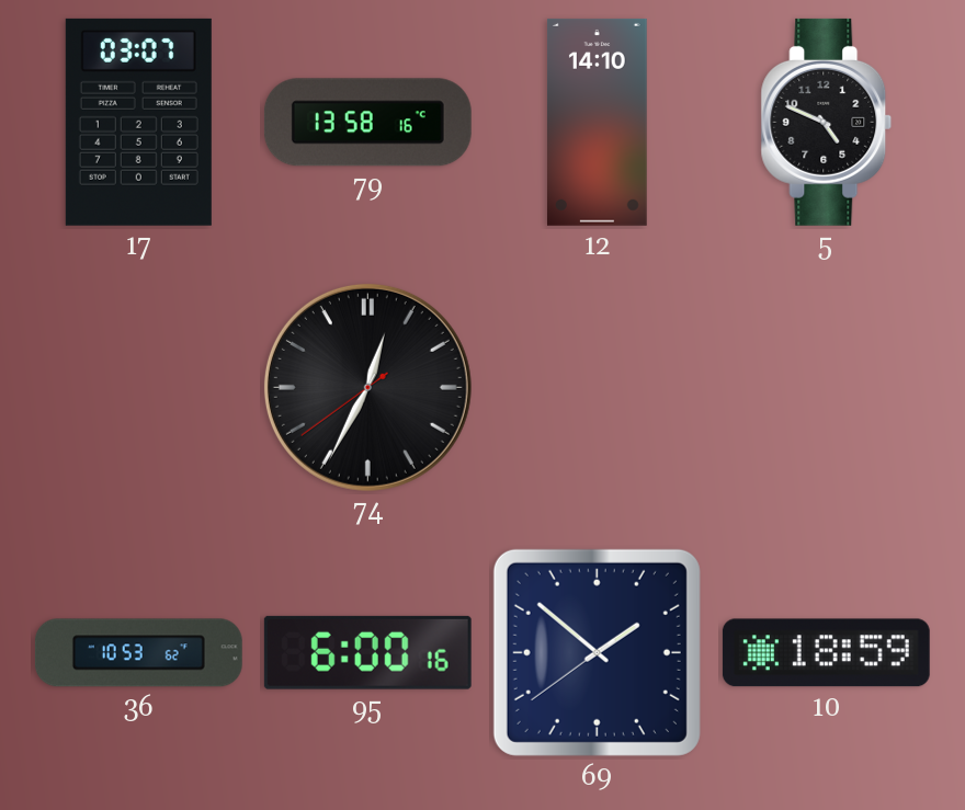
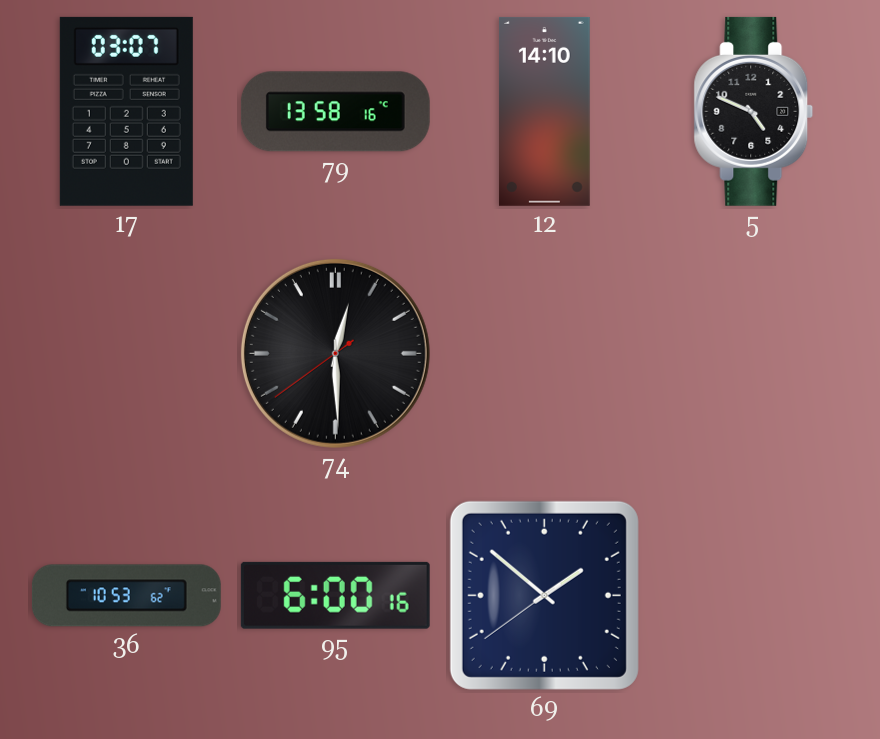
74: 12:34 -> 12:29
10: 18:59 -> none
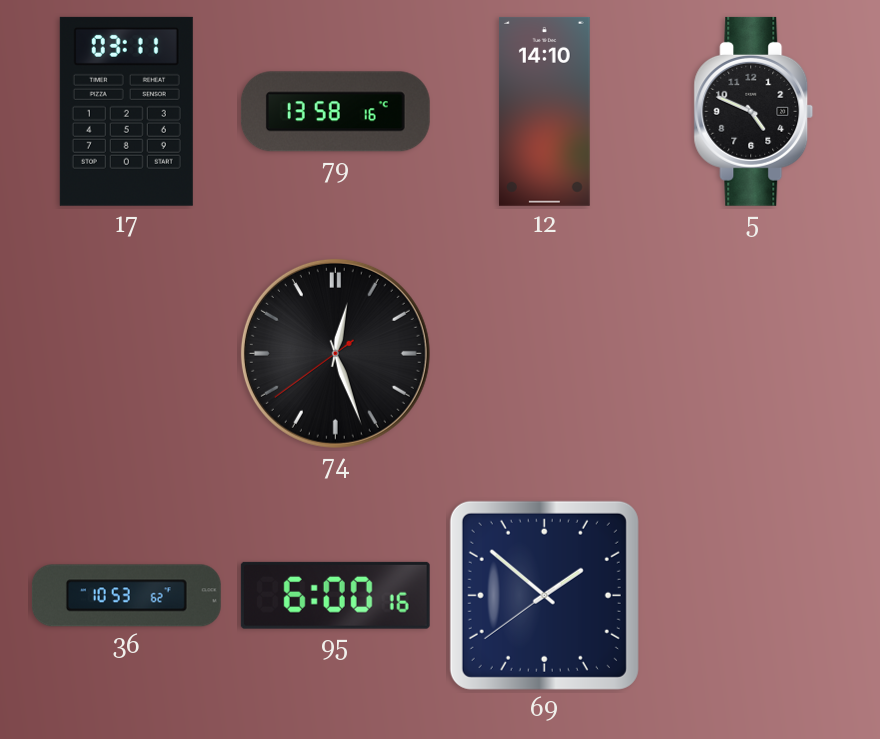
17: 03:07 -> 03:11
74: 12:29 -> 12:26
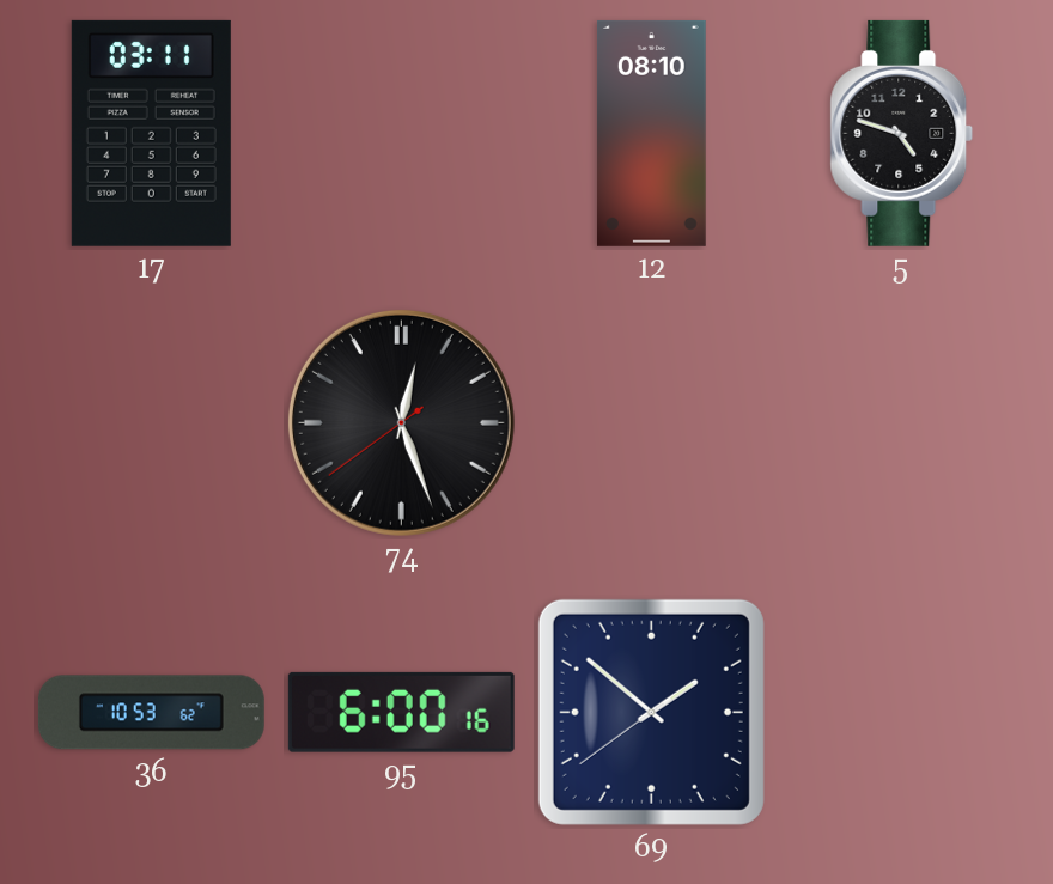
79: 13:58 -> none
12: 14:10 -> 08:10
5: 4:49 -> 4:48
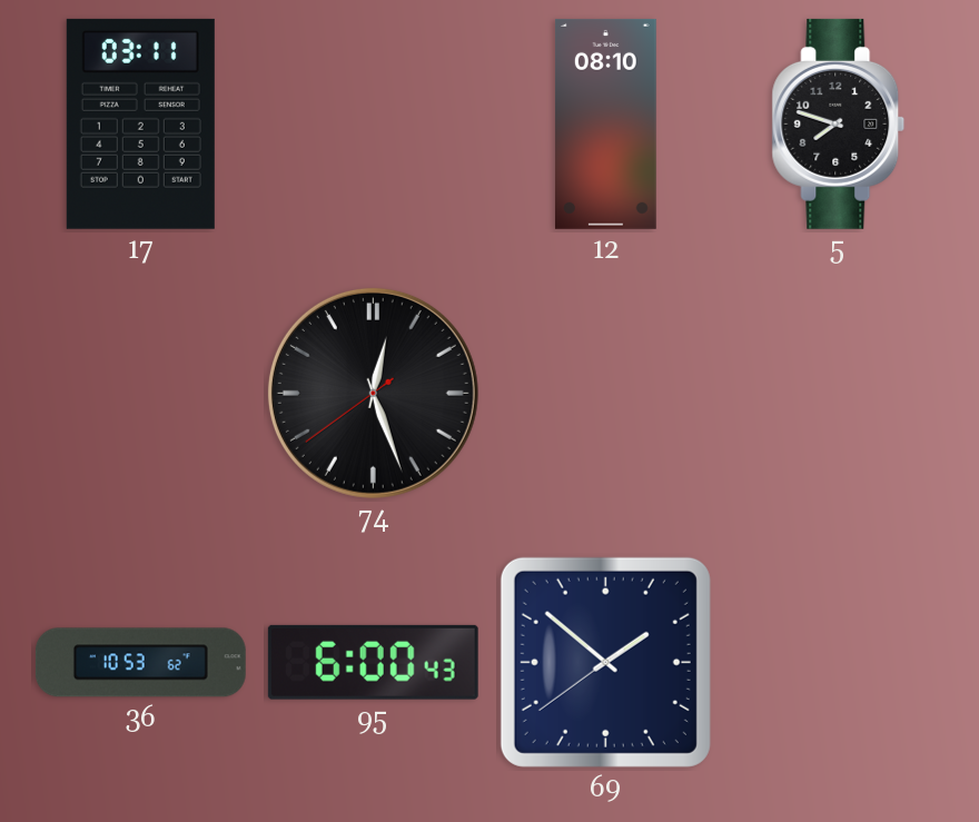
5: 4:48 -> 7:48
95: 6:00:16 -> 6:00:43
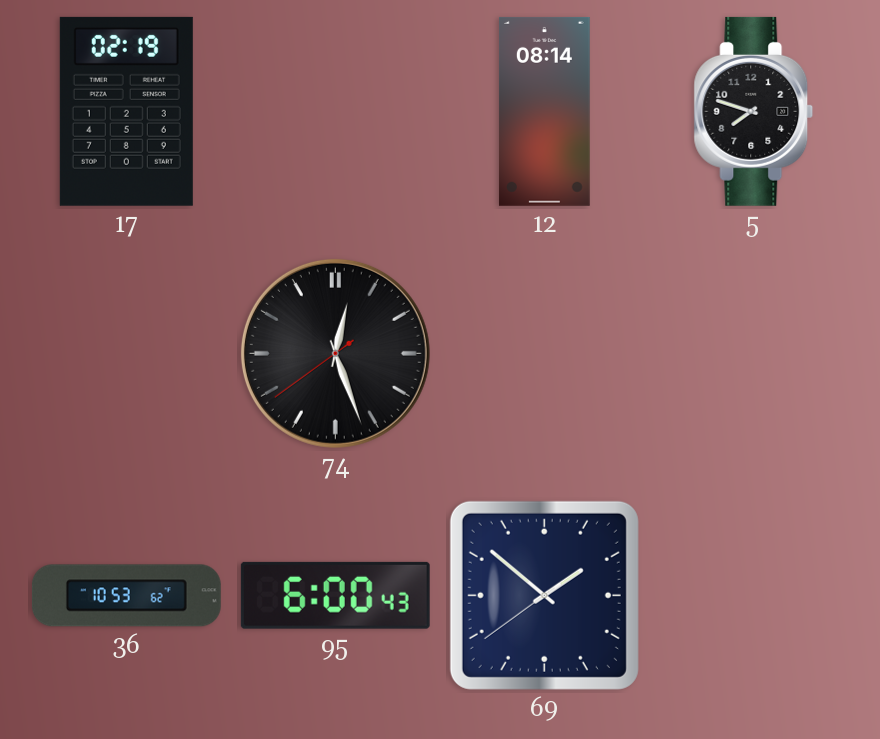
17: 03:11 -> 02:19
12: 08:10 -> 08:14
